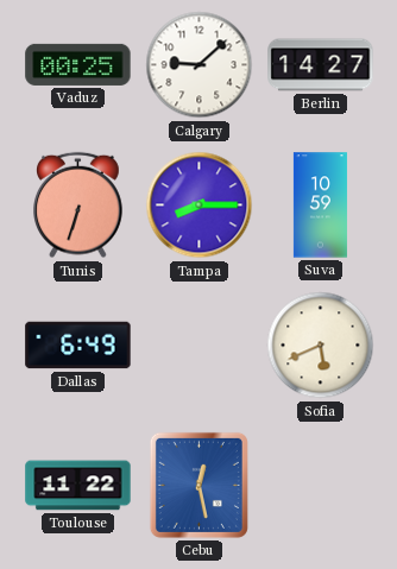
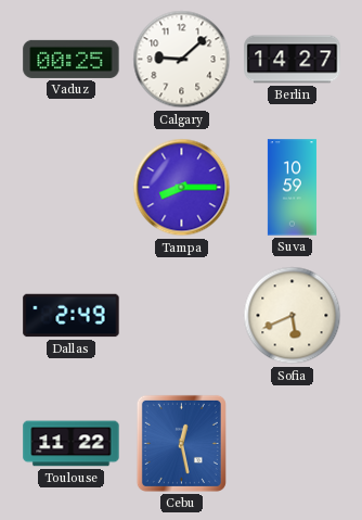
Tunis: 6:33 -> none
Dallas: 6:49 -> 2:49
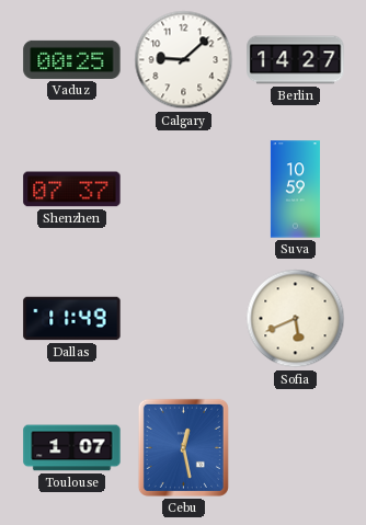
Shenzhen: none -> 07:37
Tampa: 8:15 -> none
Dallas: 2:49 -> 11:49
Toulouse: 11:22 -> 1:07
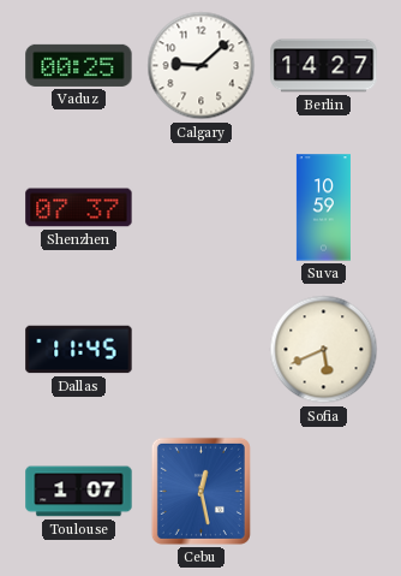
Dallas: 11:49 -> 11:45
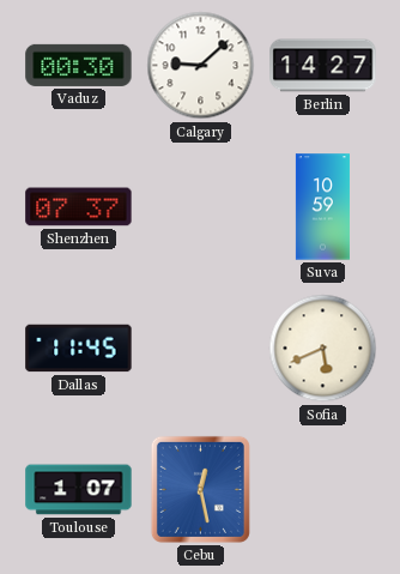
Vaduz: 00:25 -> 00:30
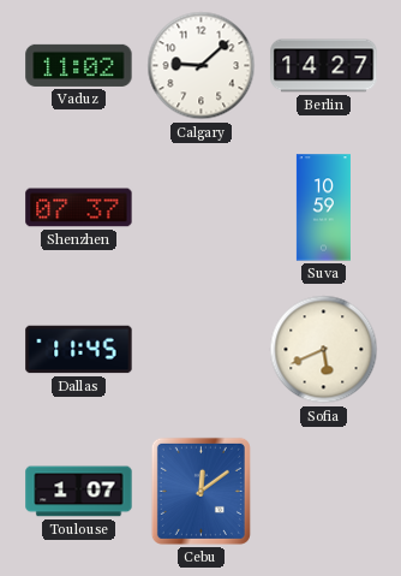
Vaduz: 00:30 -> 11:02
Cebu: 12:28 -> 12:09
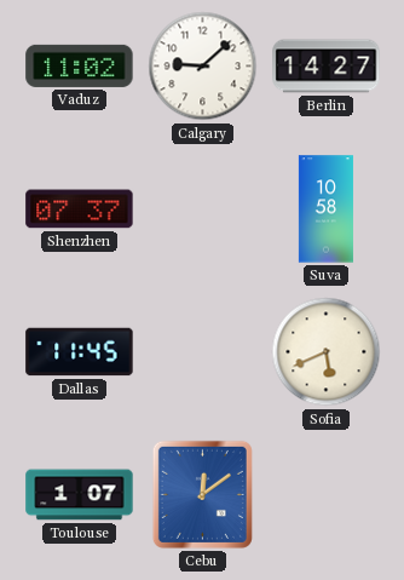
Suva: 10:59 -> 10:58
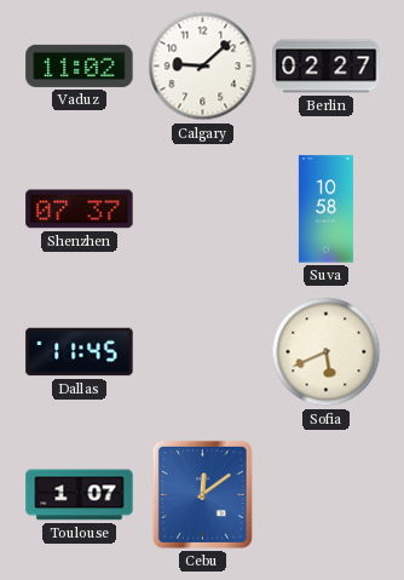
Berlin: 14:27 -> 02:27
